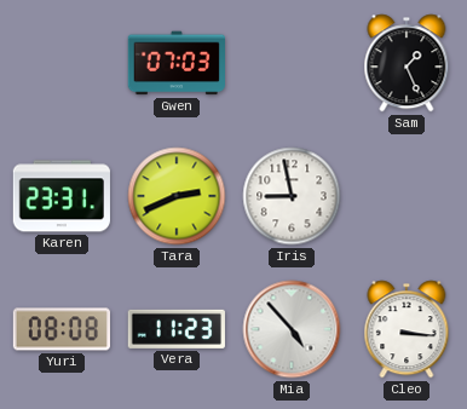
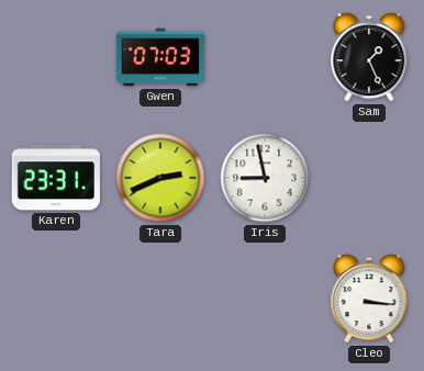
Yuri: 08:08 -> none
Vera: 11:23 -> none
Mia: 4:53 -> none
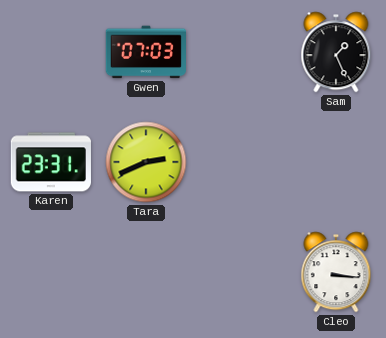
Iris: 8:58 -> none
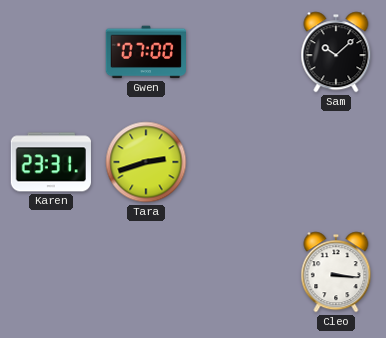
Gwen: 07:03 -> 07:00
Sam: 1:26 -> 10:08
Tara: 2:41 -> 2:42
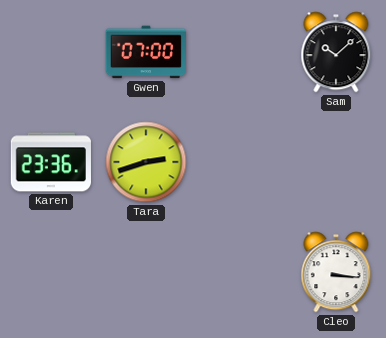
Karen: 23:31 -> 23:36
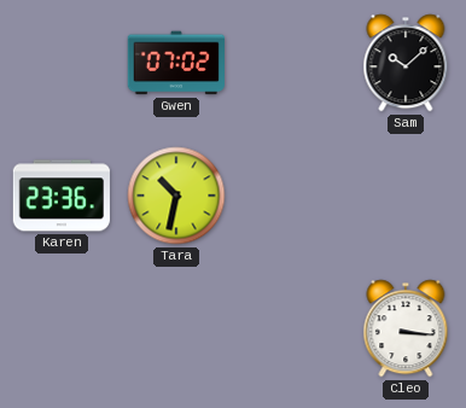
Gwen: 07:00 -> 07:02
Tara: 2:42 -> 10:32
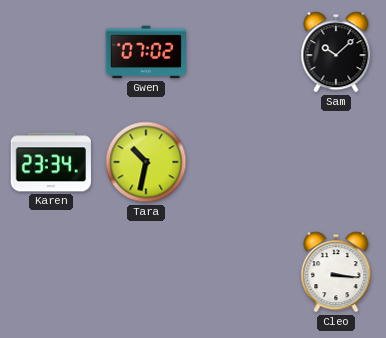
Karen: 23:36 -> 23:34
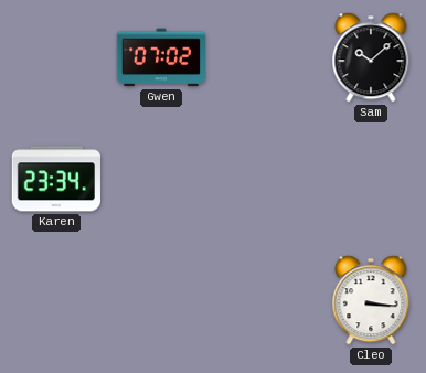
Tara: 10:32 -> none
